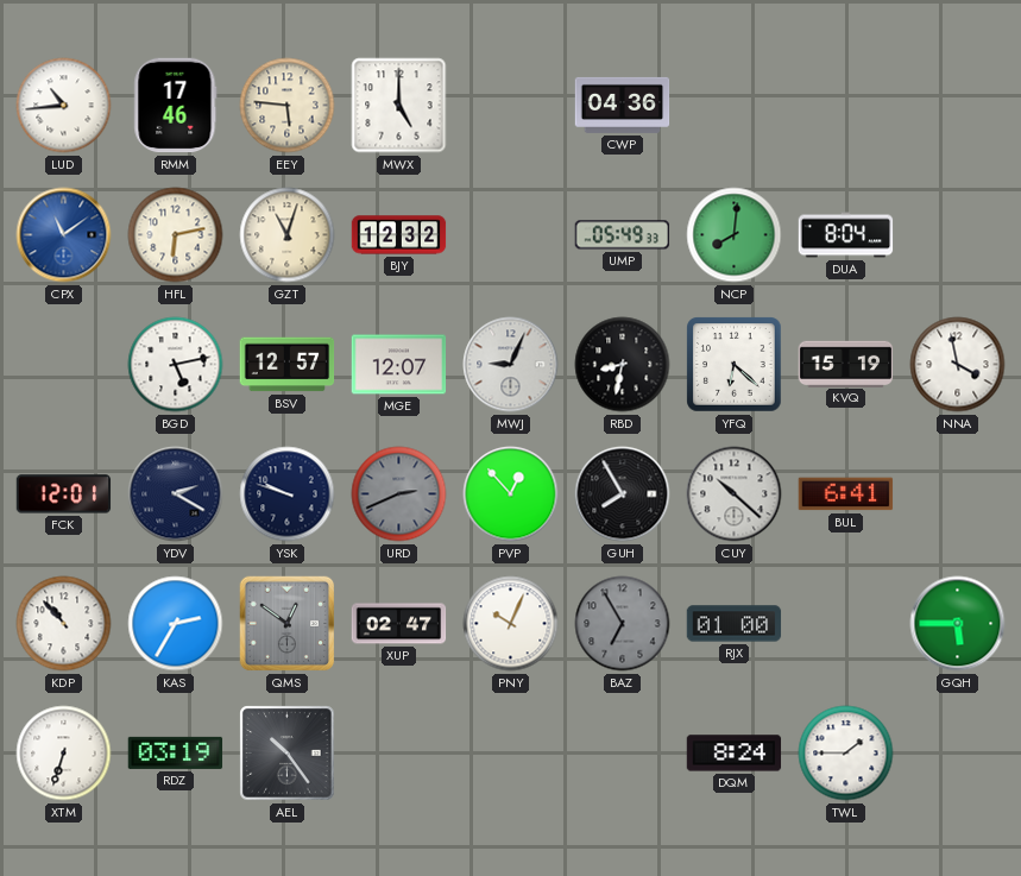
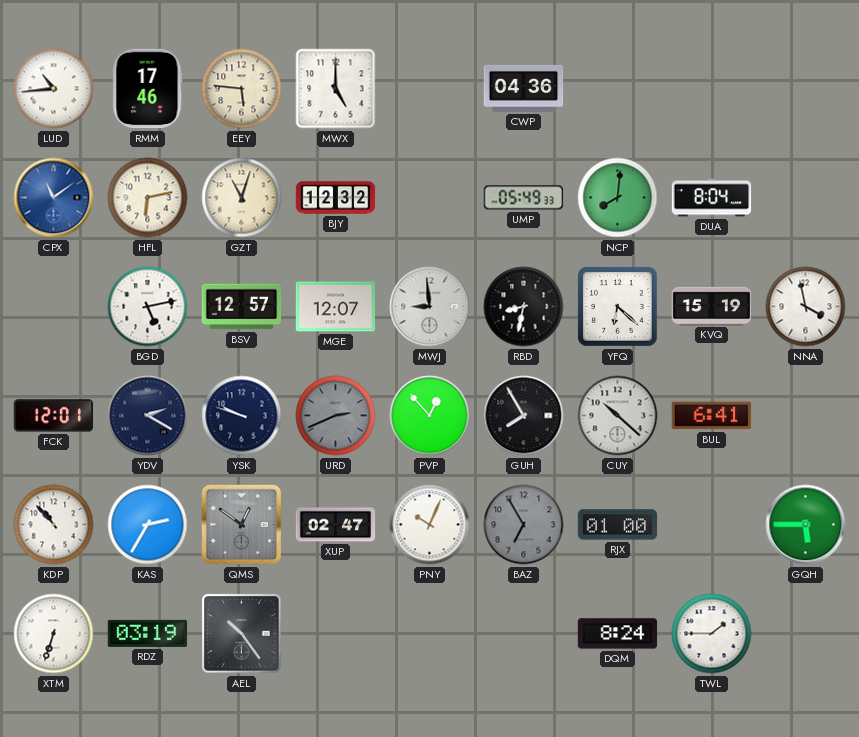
MWJ: 9:04 -> 8:59
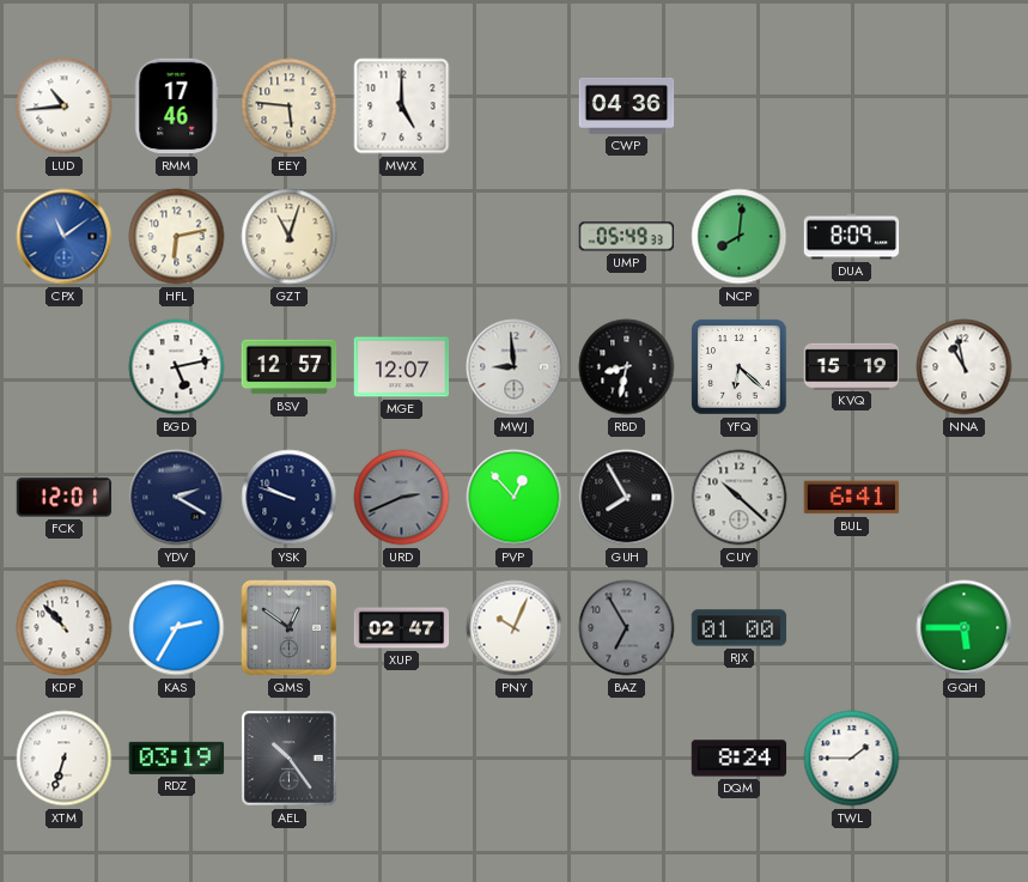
BJY: 12:32 -> none
DUA: 8:04 -> 8:09
NNA: 3:58 -> 10:58
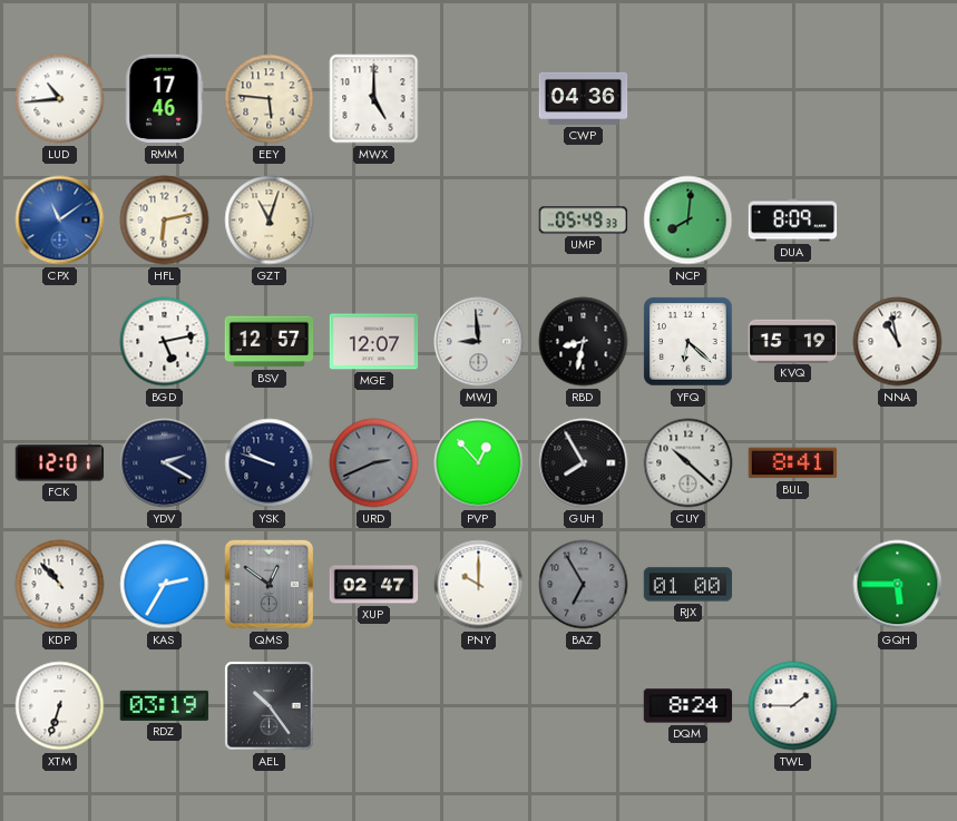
BUL: 6:41 -> 8:41
PNY: 10:04 -> 10:00
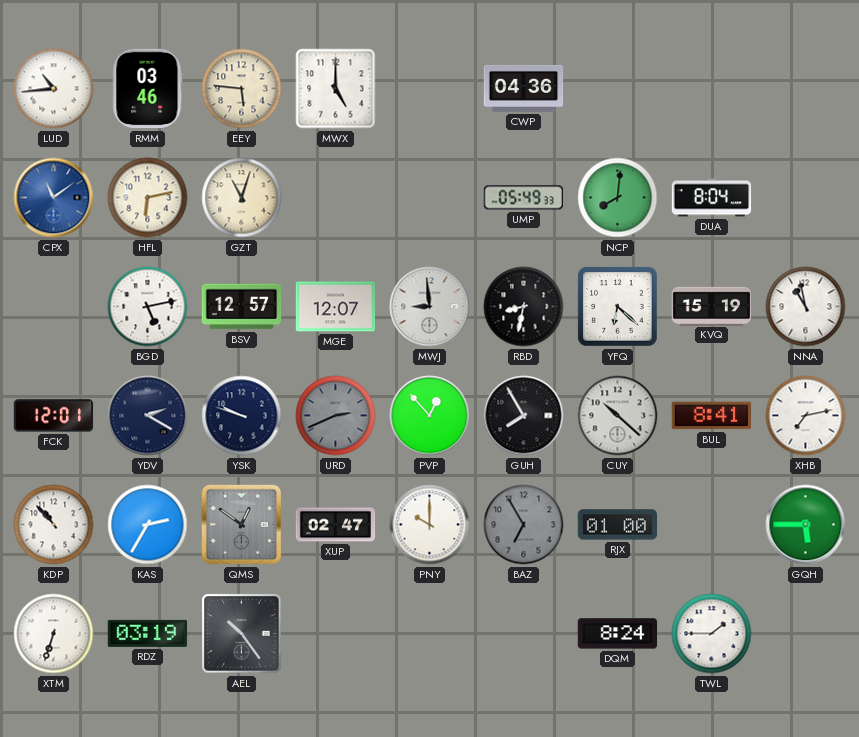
RMM: 17:46 -> 03:46
DUA: 8:09 -> 8:04
XHB: none -> 7:13
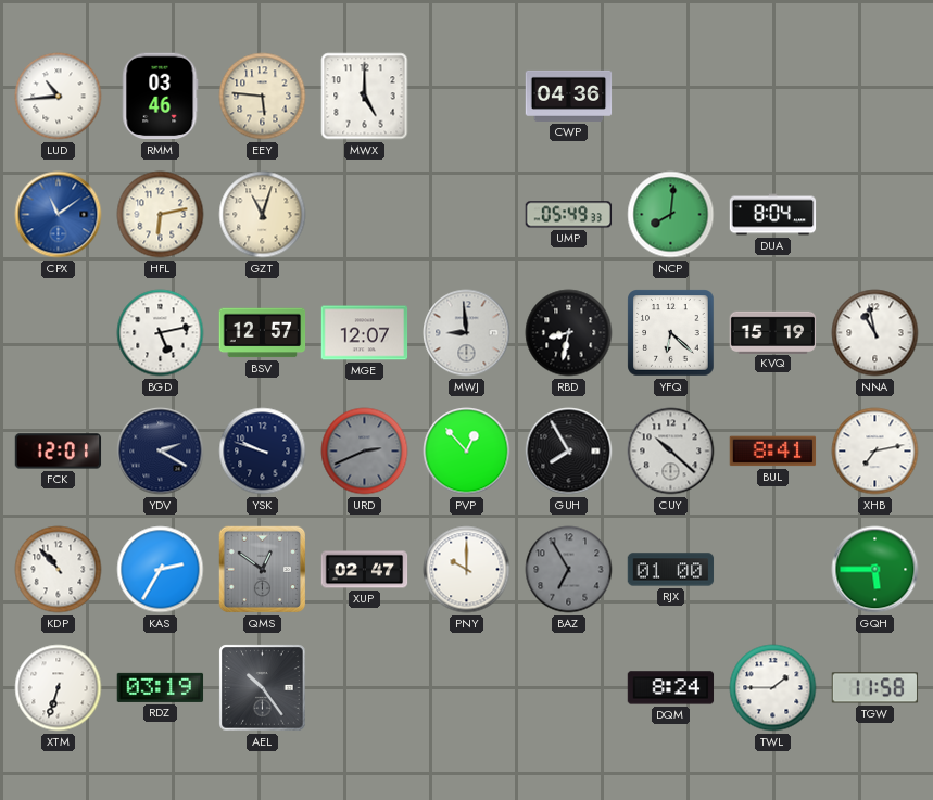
TGW: none -> 11:58
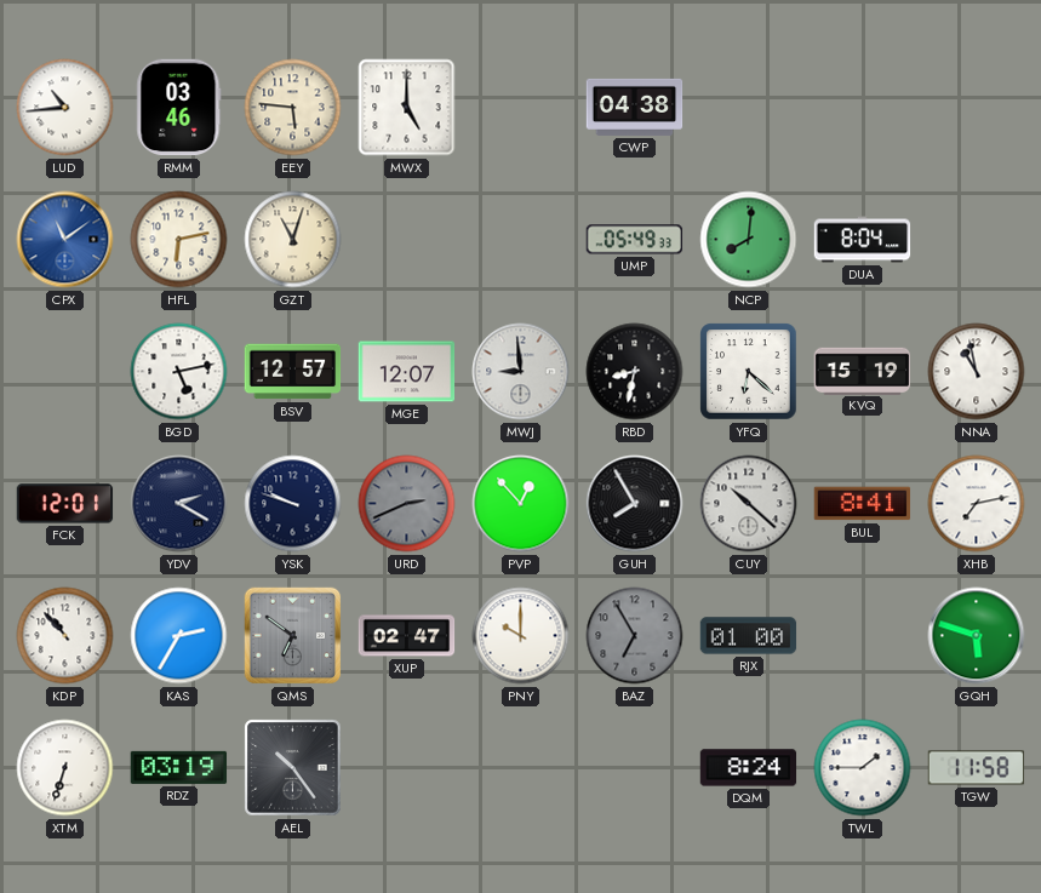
CWP: 04:36 -> 04:38
QMS: 12:51 -> 6:51
GQH: 5:45 -> 5:48
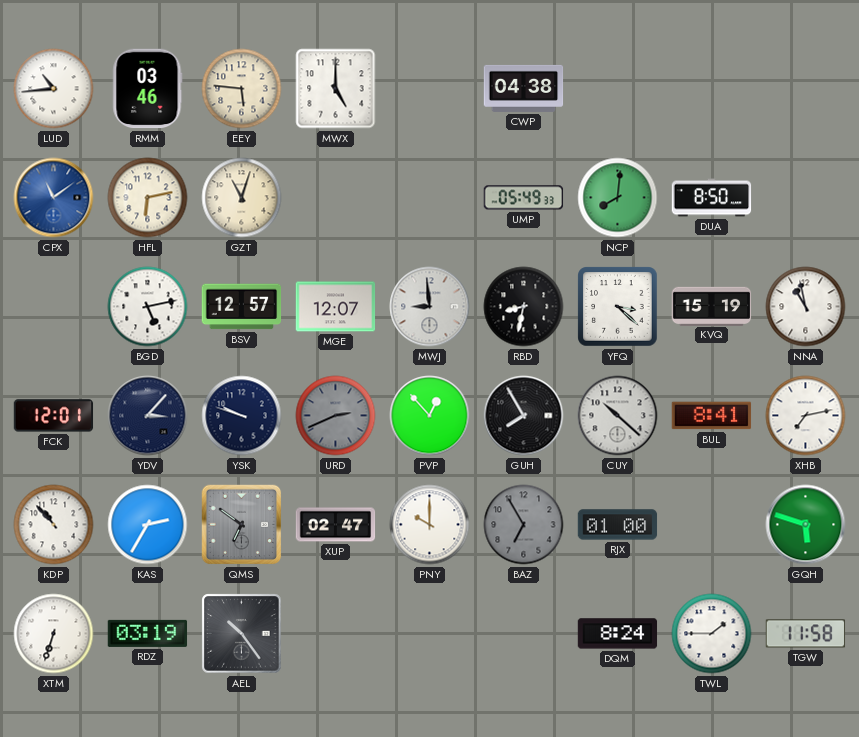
DUA: 8:04 -> 8:50
YFQ: 6:22 -> 3:22
YDV: 2:20 -> 3:07
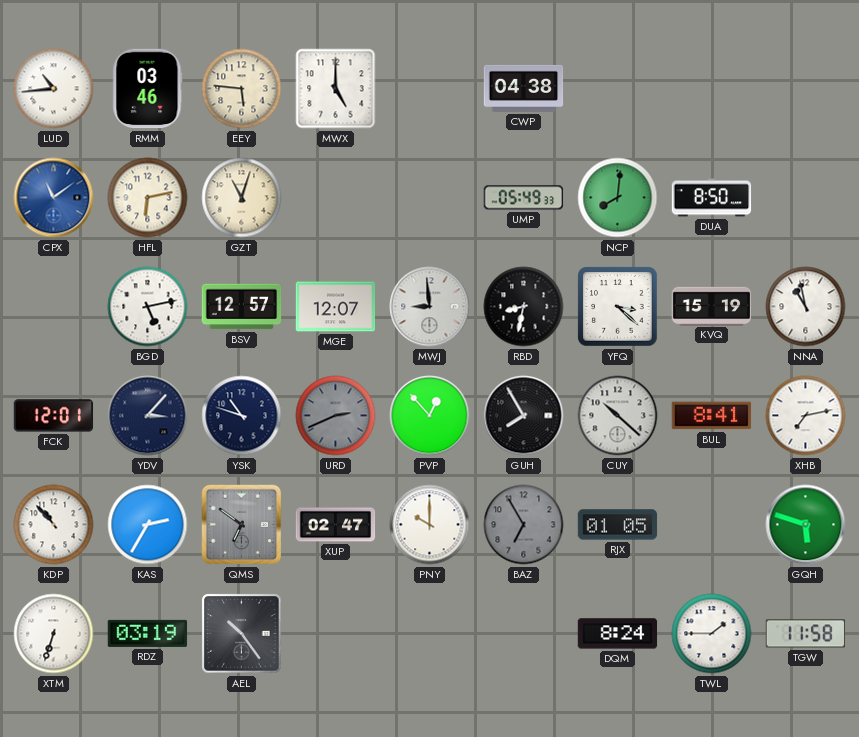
YSK: 9:48 -> 10:48
RJX: 01:00 -> 01:05
